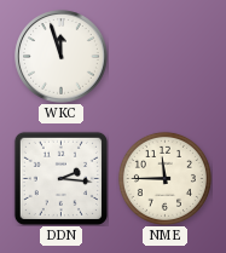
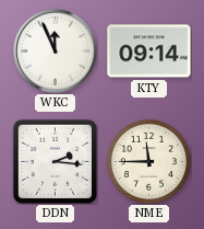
WKC: 11:57 -> 11:56
KTY: none -> 09:14
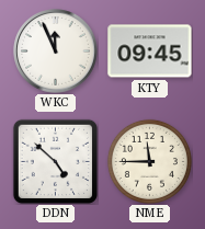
KTY: 09:14 -> 09:45
DDN: 2:16 -> 4:52
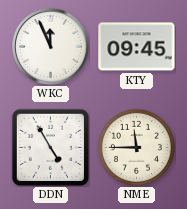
DDN: 4:52 -> 4:55
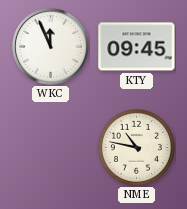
DDN: 4:55 -> none
NME: 11:45 -> 10:47
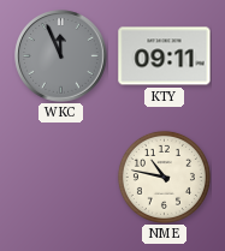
WKC dial: white -> grey
KTY: 09:45 -> 09:11
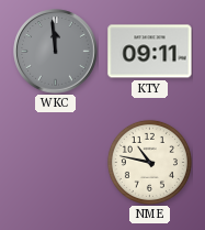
WKC: 11:56 -> 11:59
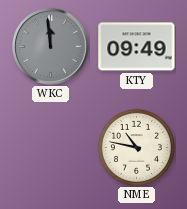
KTY: 09:11 -> 09:49
